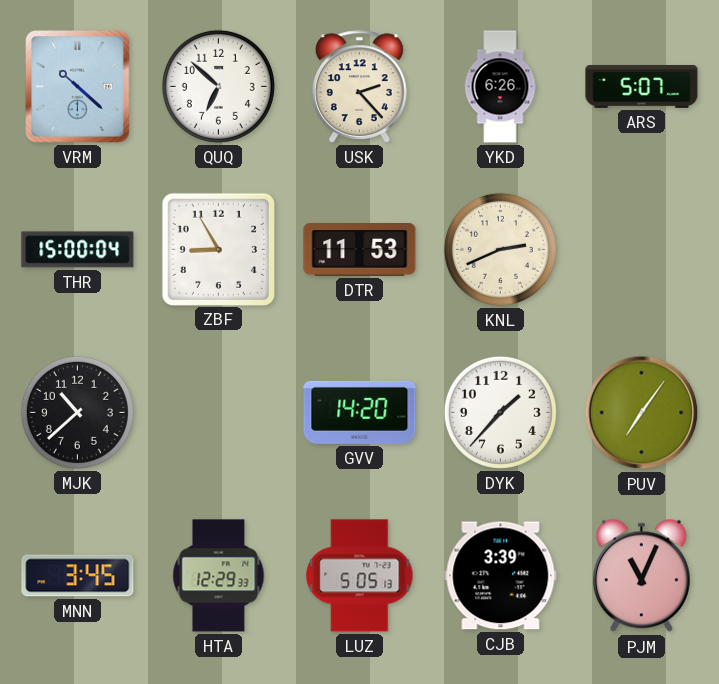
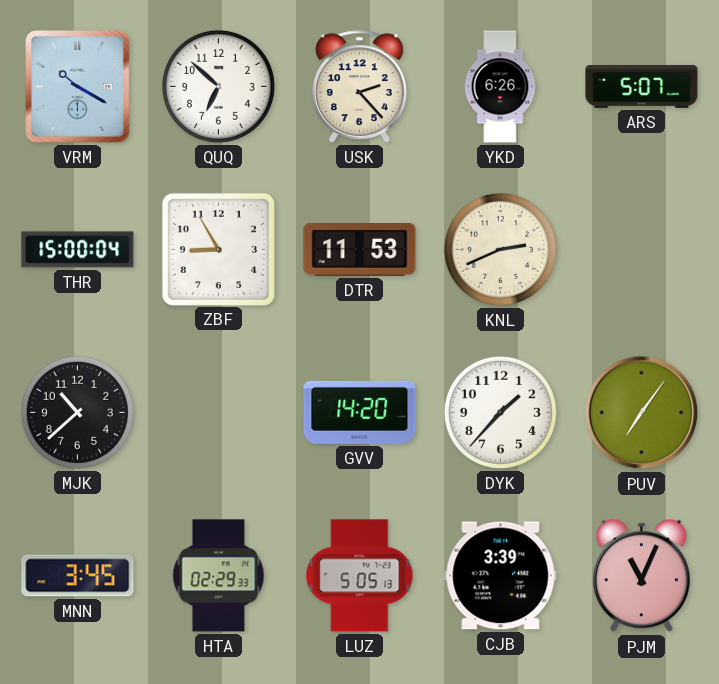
VRM: 10:22 -> 10:20
HTA: 12:29 -> 02:29
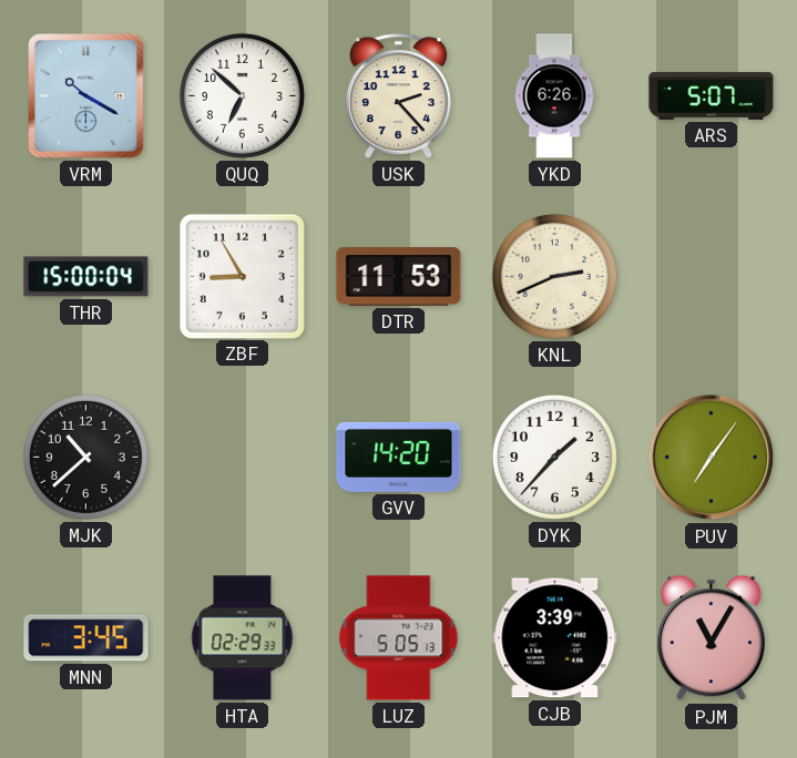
PJM: 11:04 -> 11:05
